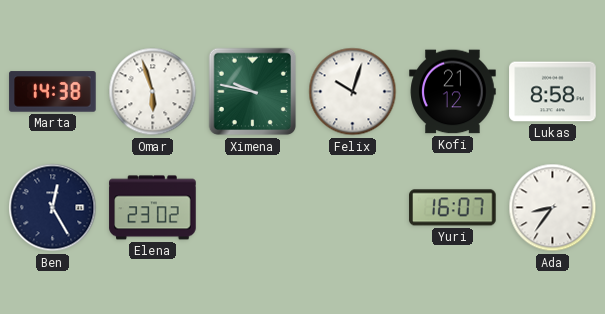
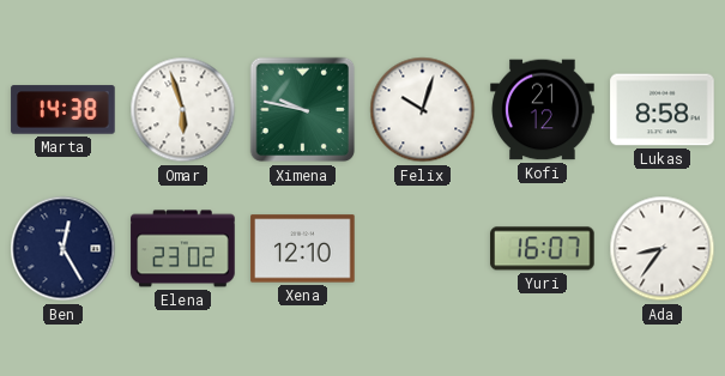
Xena: none -> 12:10
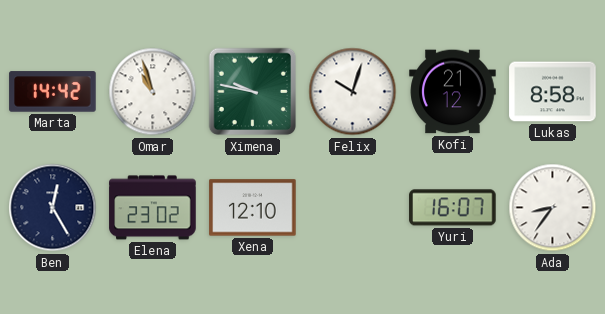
Marta: 14:38 -> 14:42
Omar: 5:57 -> 10:57
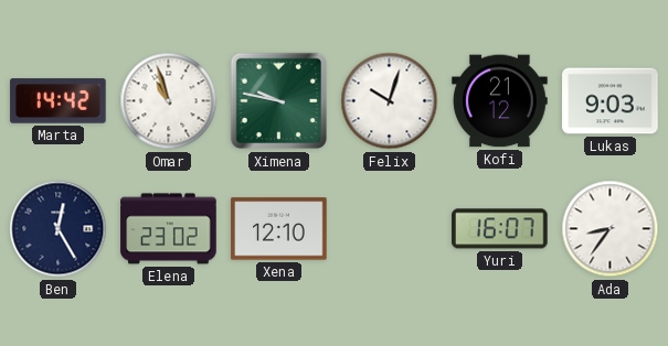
Lukas: 8:58 -> 9:03
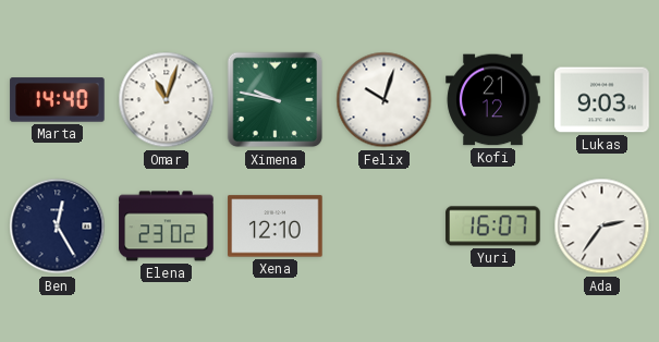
Marta: 14:42 -> 14:40
Omar: 10:57 -> 11:03
Ada: 8:36 -> 2:36
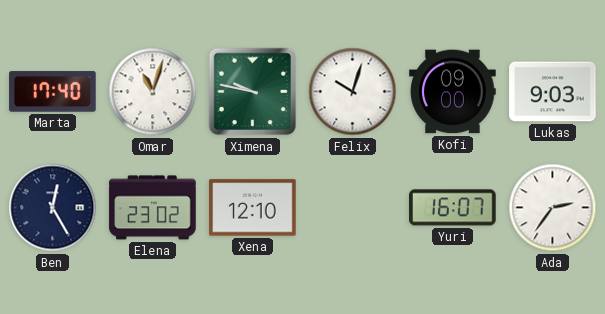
Marta: 14:40 -> 17:40
Kofi: 21:12 -> 09:00
